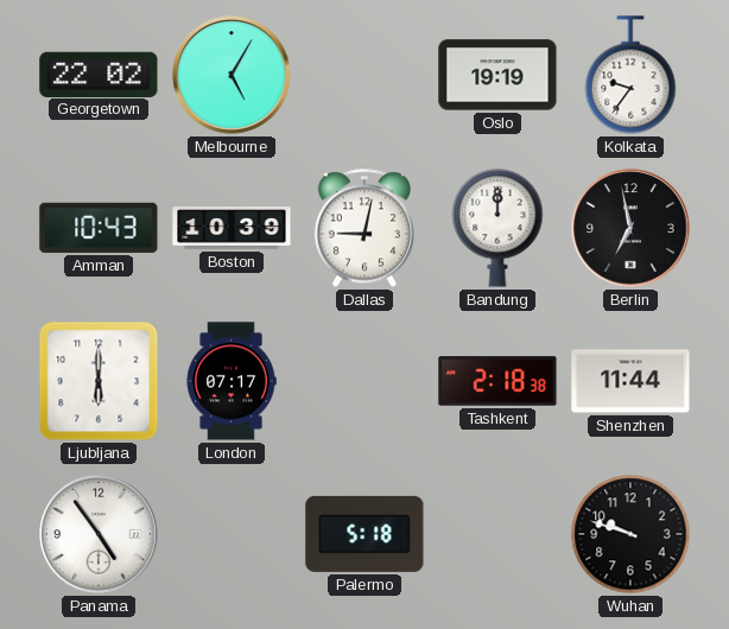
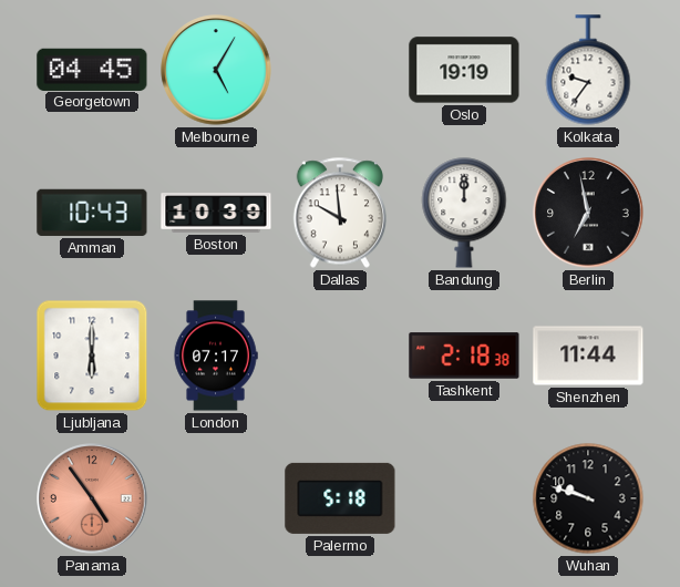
Georgetown: 22:02 -> 04:45
Dallas: 9:02 -> 9:59
Panama dial: white -> salmon
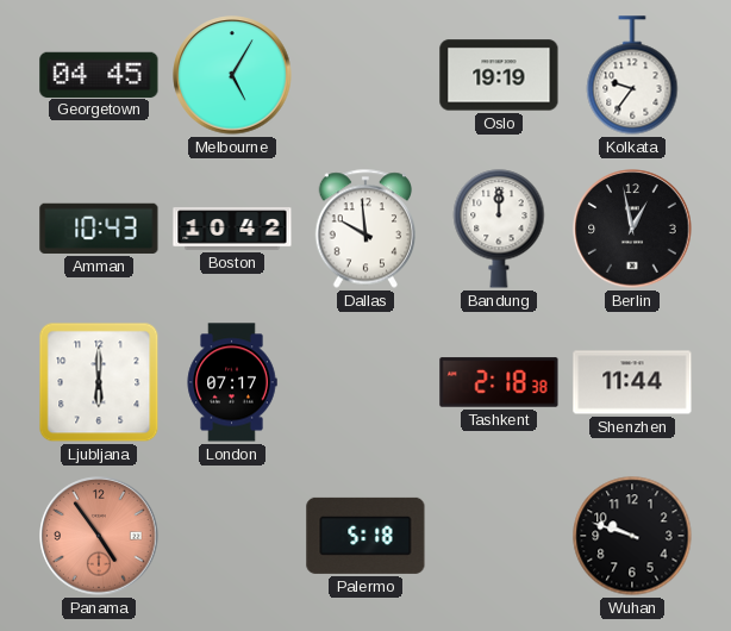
Boston: 10:39 -> 10:42
Berlin: 6:58 -> 12:58
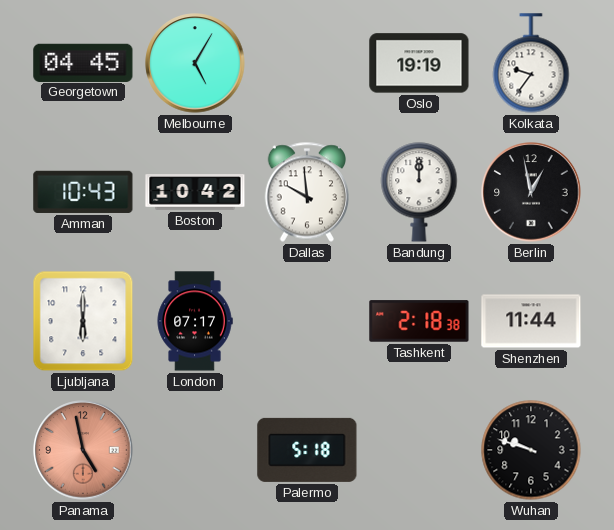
Panama: 4:54 -> 4:58
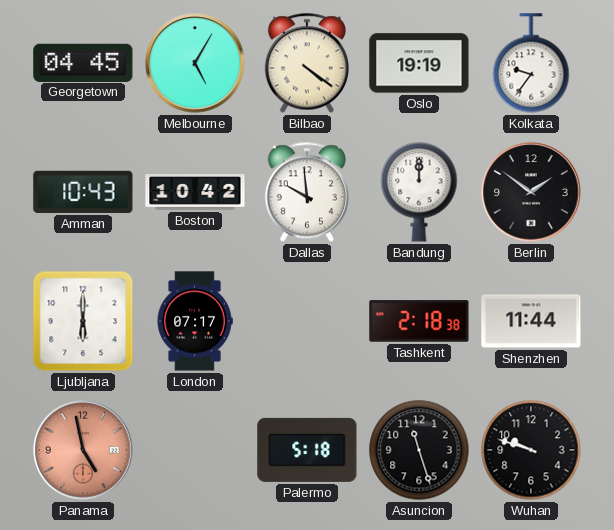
Bilbao: none -> 4:21
Berlin: 12:58 -> 1:51
Asuncion: none -> 11:27
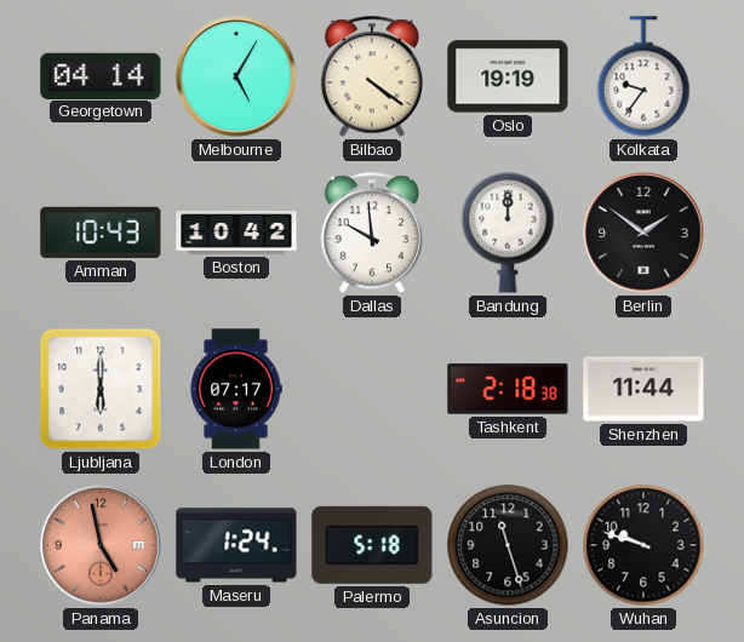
Georgetown: 04:45 -> 04:14
Maseru: none -> 1:24
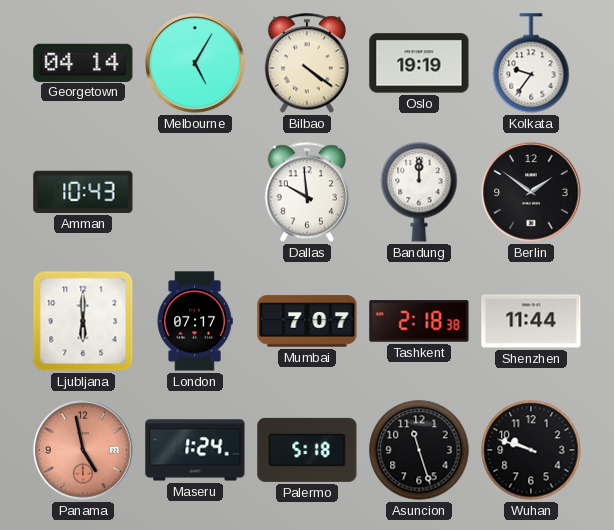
Boston: 10:42 -> none
Mumbai: none -> 7:07
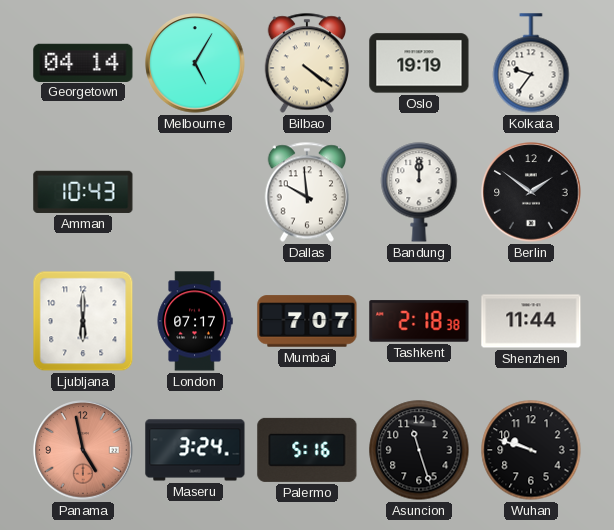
Maseru: 1:24 -> 3:24
Palermo: 5:18 -> 5:16
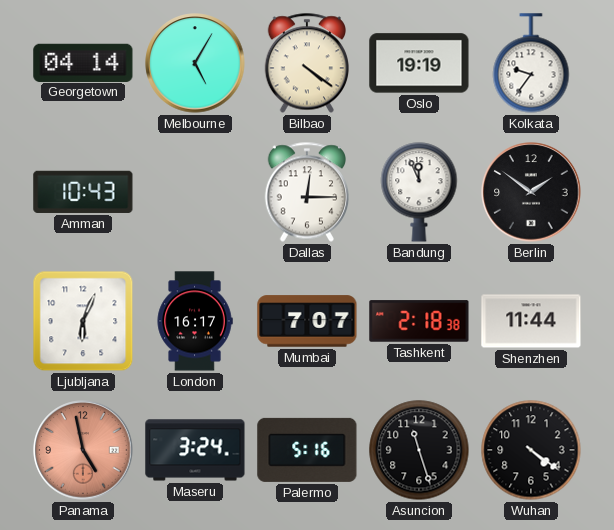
Dallas: 9:59 -> 12:15
Bandung: 12:00 -> 11:56
Ljubljana: 6:00 -> 6:04
London: 07:17 -> 16:17
Wuhan: 9:48 -> 4:21
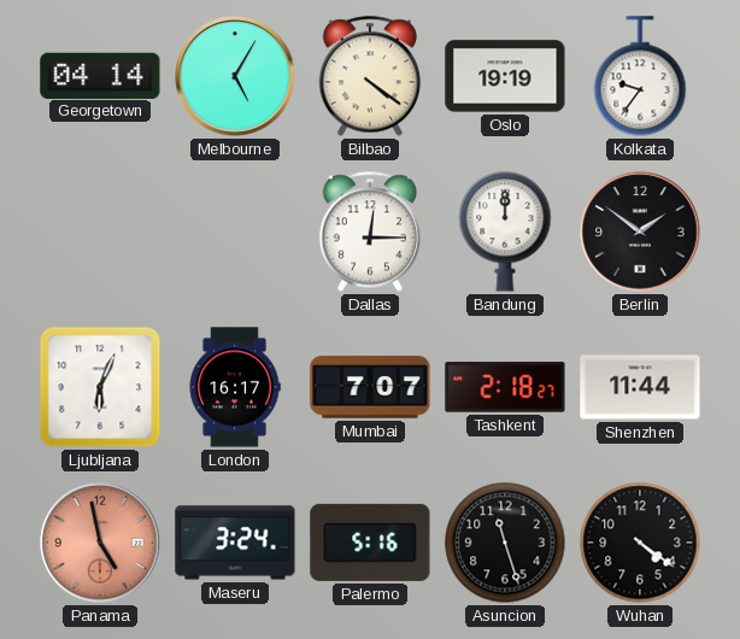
Amman: 10:43 -> none
Bandung: 11:56 -> 12:00
Tashkent: 2:18:38 -> 2:18:27
